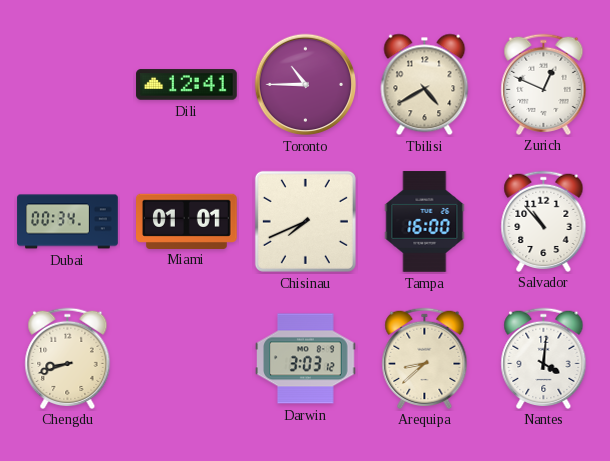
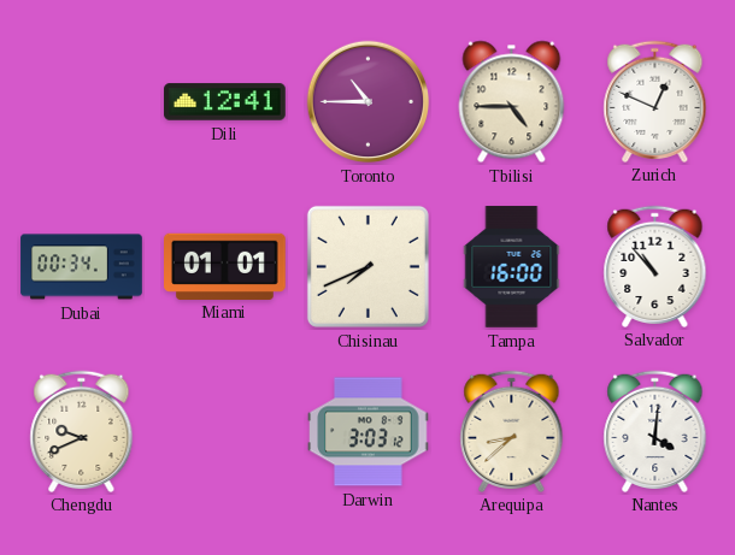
Tbilisi: 4:40 -> 4:45
Chengdu: 8:42 -> 9:41
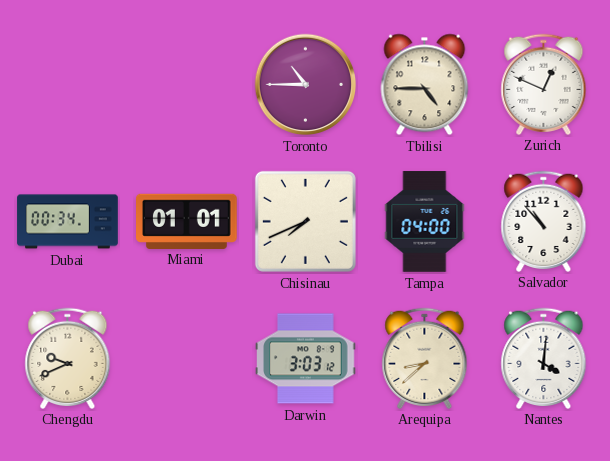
Dili: 12:41 -> none
Tampa: 16:00 -> 04:00
